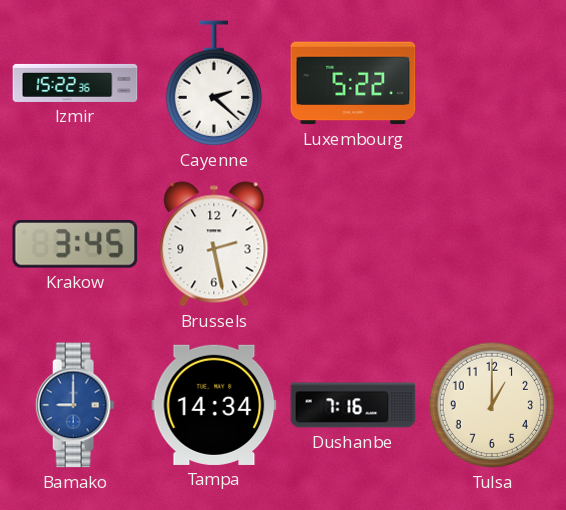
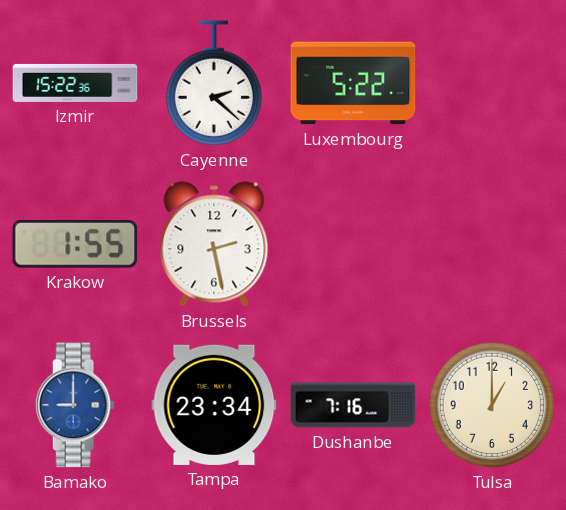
Krakow: 3:45 -> 1:55
Tampa: 14:34 -> 23:34
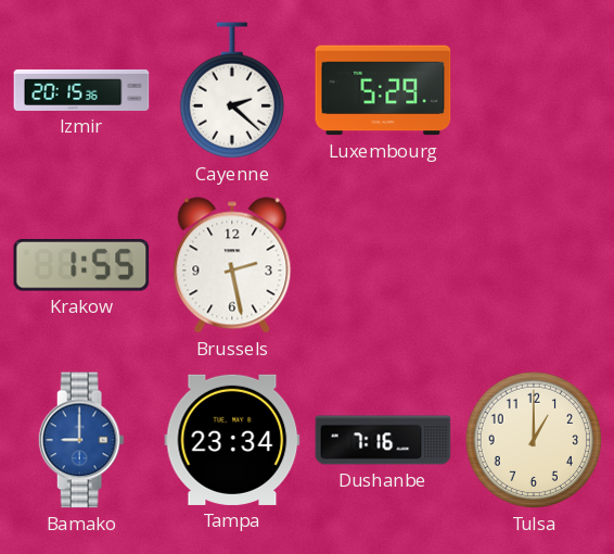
Izmir: 15:22 -> 20:15
Luxembourg: 5:22 -> 5:29
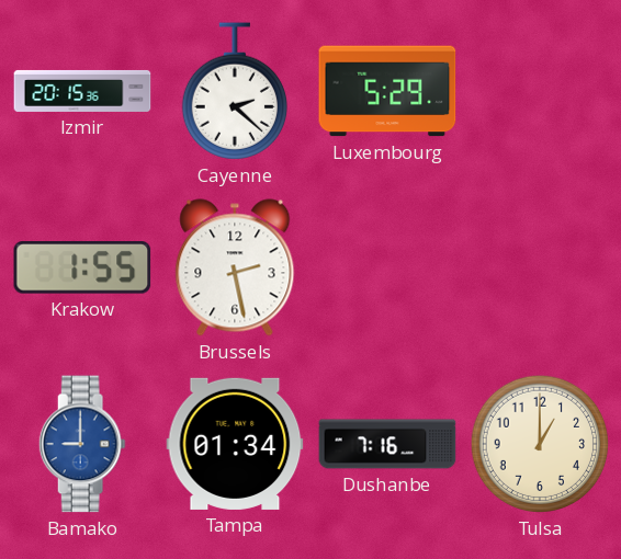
Tampa: 23:34 -> 01:34
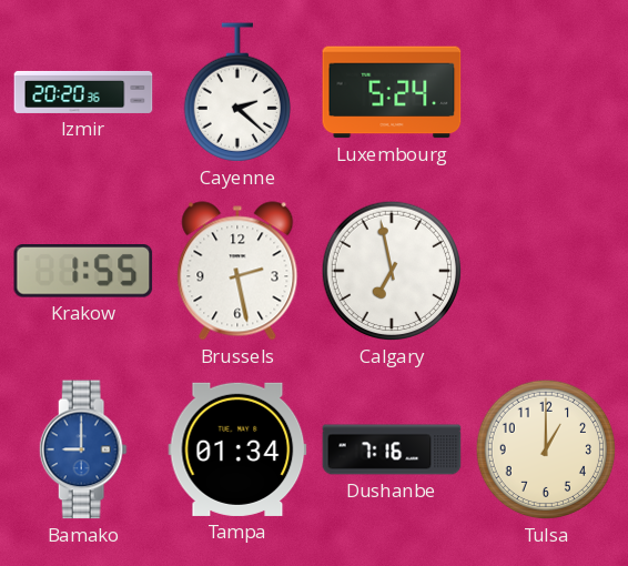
Izmir: 20:15 -> 20:20
Luxembourg: 5:29 -> 5:24
Calgary: none -> 6:58
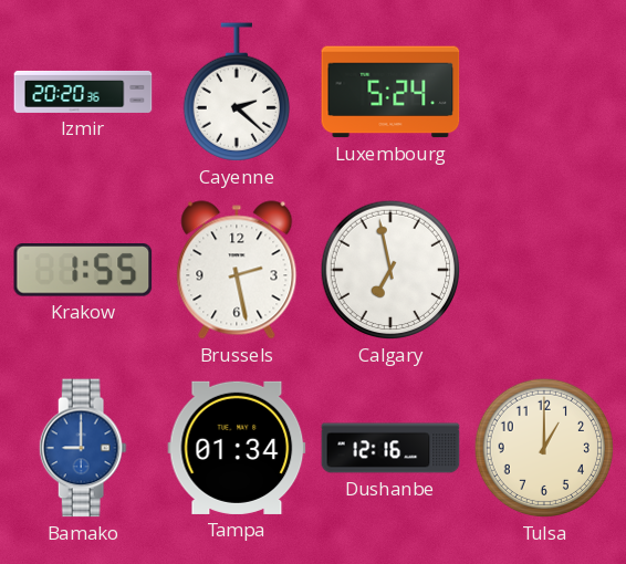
Dushanbe: 7:16 -> 12:16
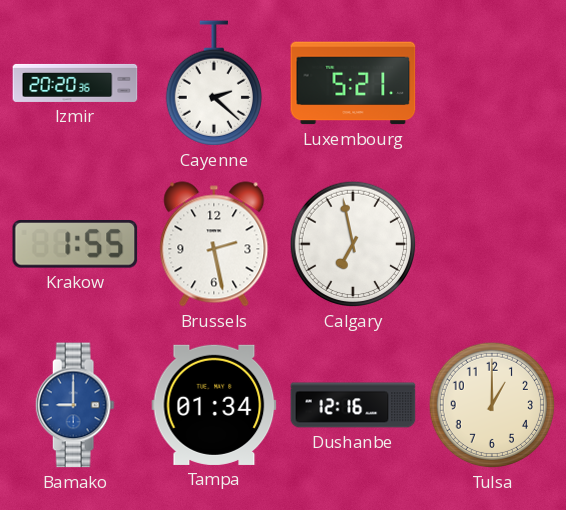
Luxembourg: 5:24 -> 5:21
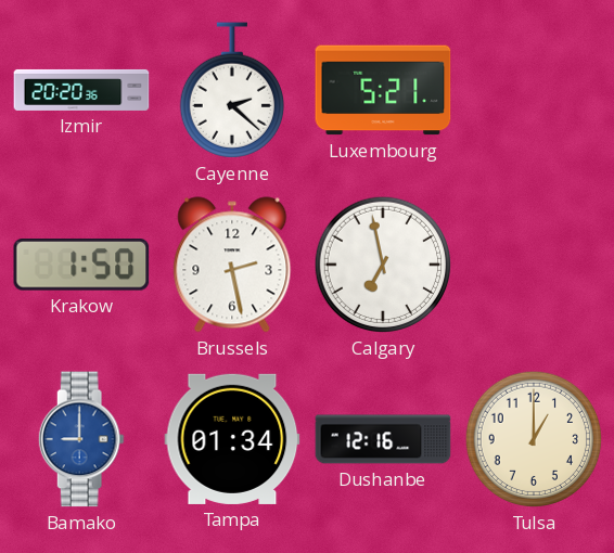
Krakow: 1:55 -> 1:50
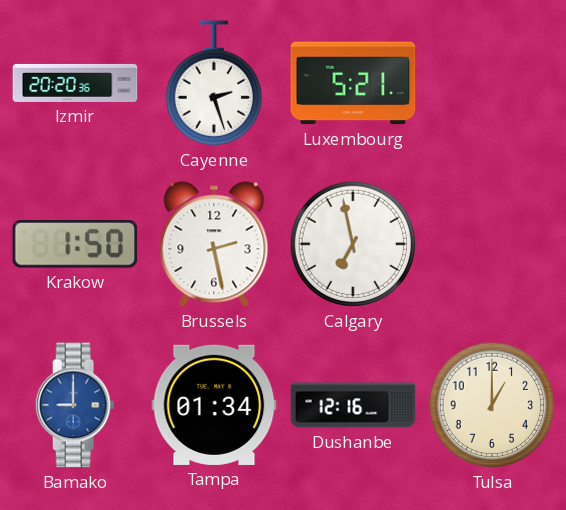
Cayenne: 2:22 -> 2:27
